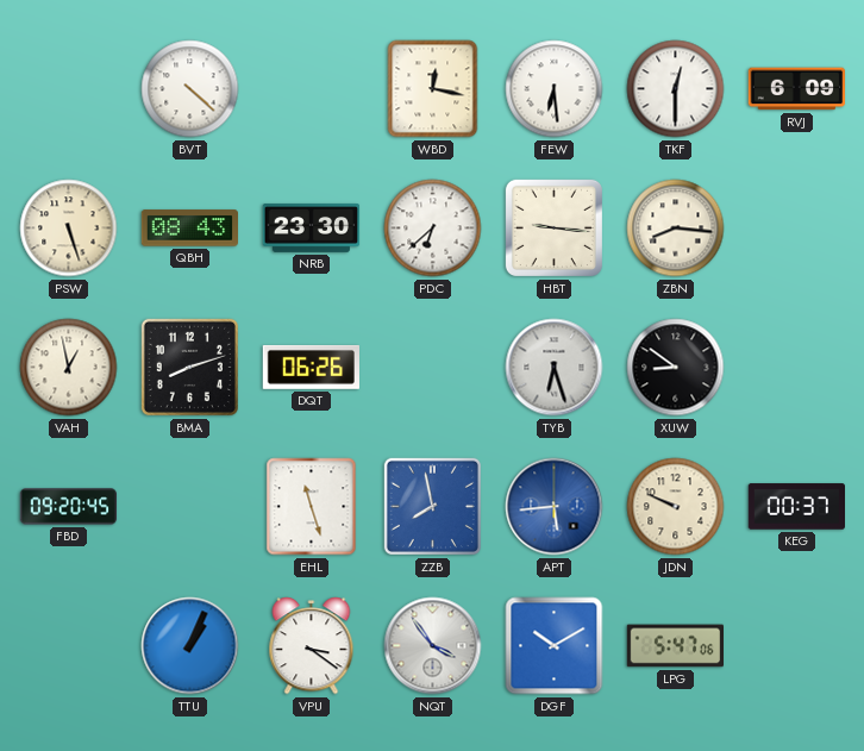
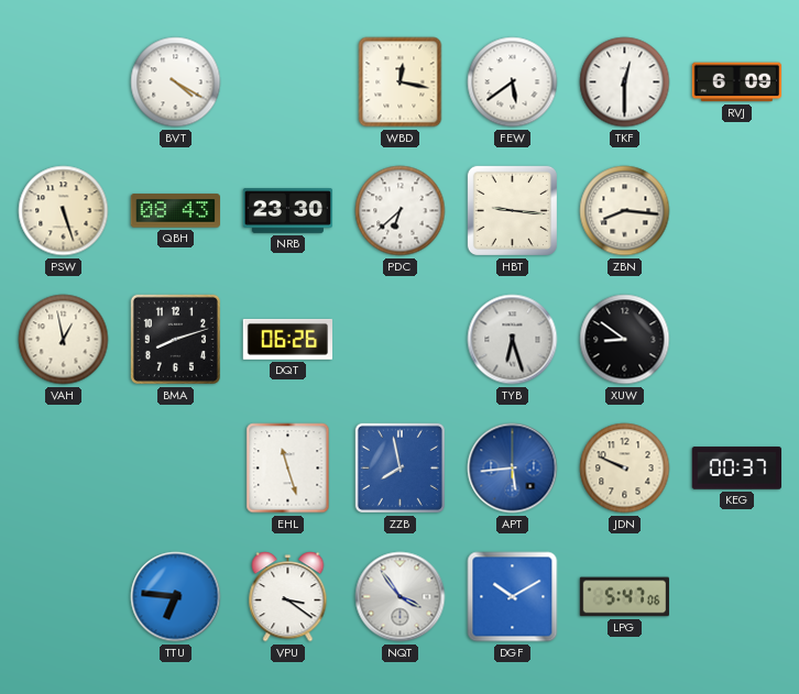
BVT: 4:22 -> 4:20
FEW: 6:29 -> 5:39
FBD: 09:20 -> none
TTU: 1:04 -> 6:46
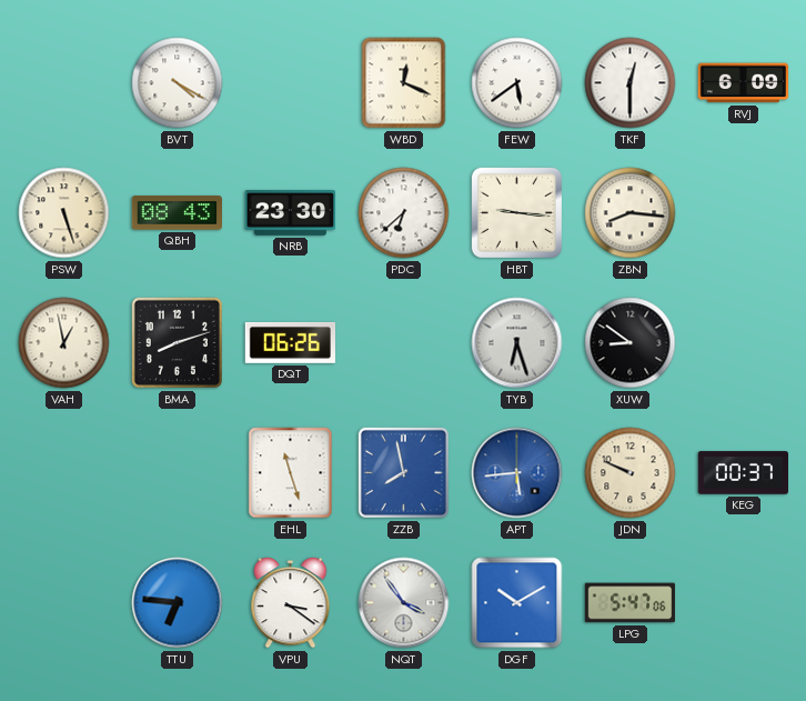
WBD: 12:17 -> 12:19
